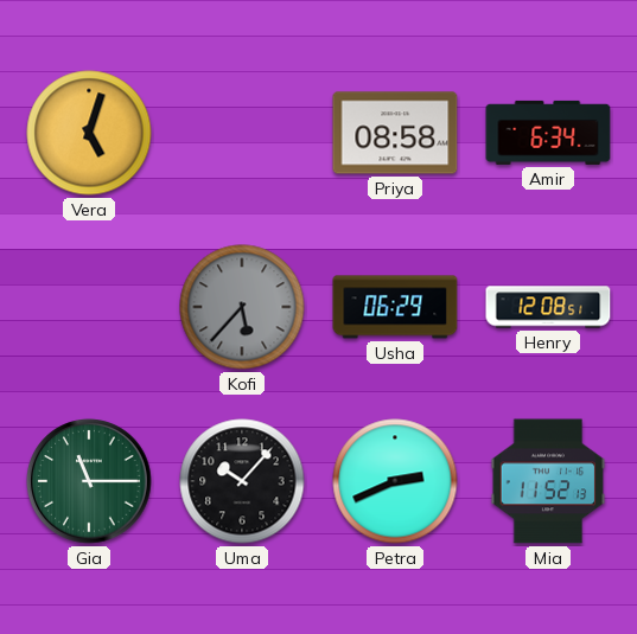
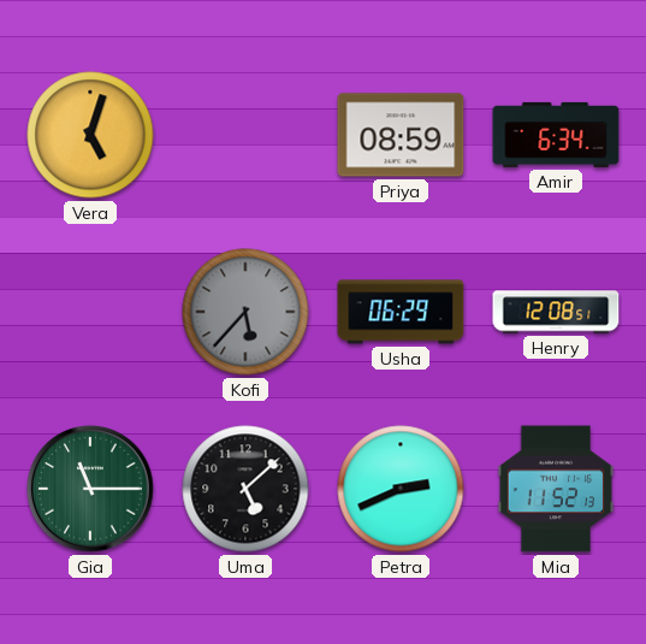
Priya: 08:58 -> 08:59
Uma: 10:07 -> 5:08
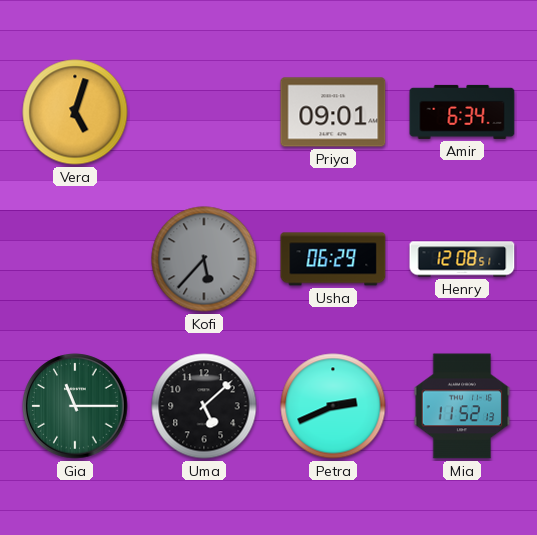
Priya: 08:59 -> 09:01
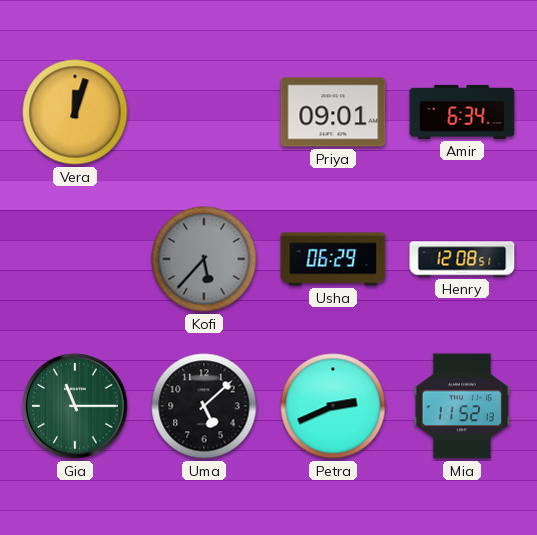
Vera: 5:03 -> 12:03
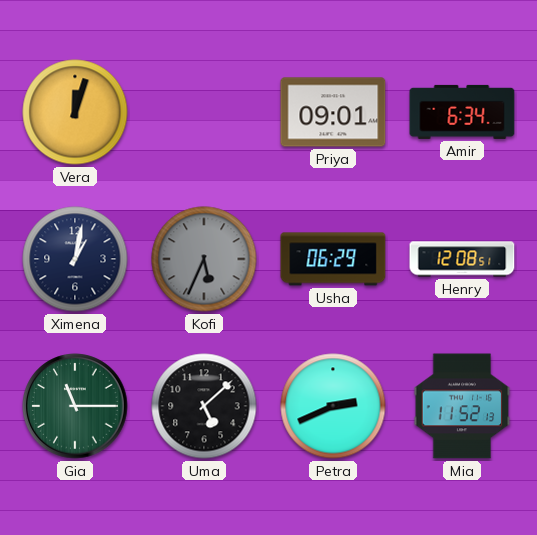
Ximena: none -> 1:02
Kofi: 5:37 -> 5:34
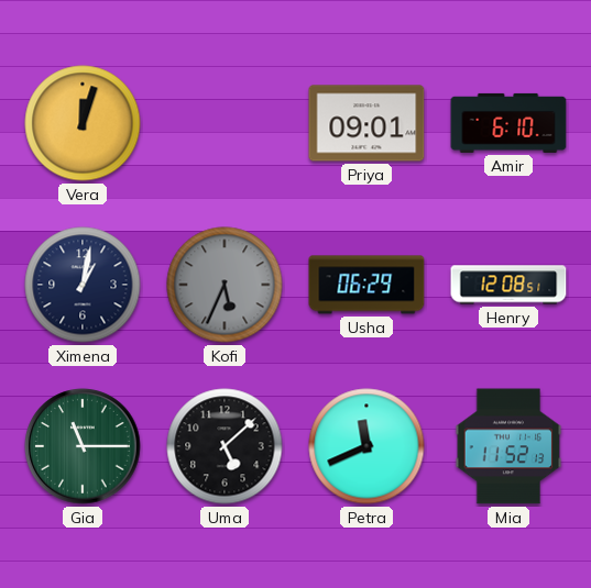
Amir: 6:34 -> 6:10
Petra: 2:41 -> 11:41
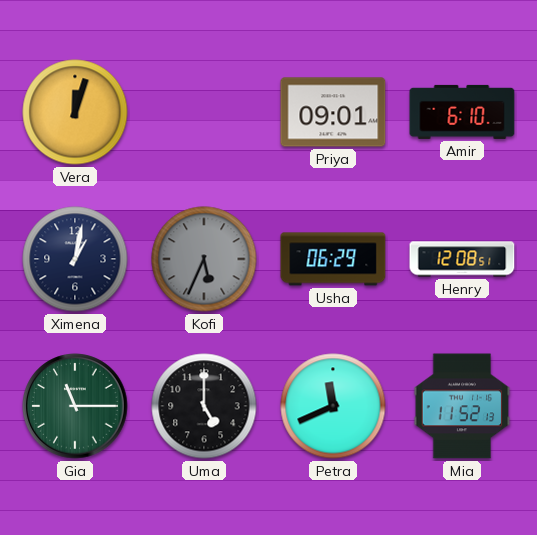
Uma: 5:08 -> 5:00
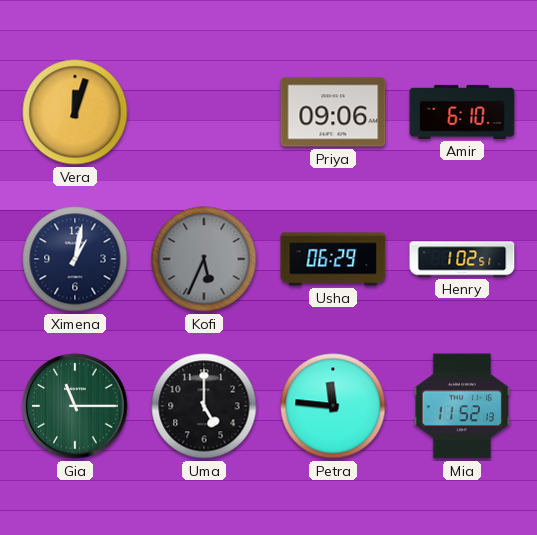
Priya: 09:01 -> 09:06
Henry: 12:08 -> 1:02
Petra: 11:41 -> 11:46
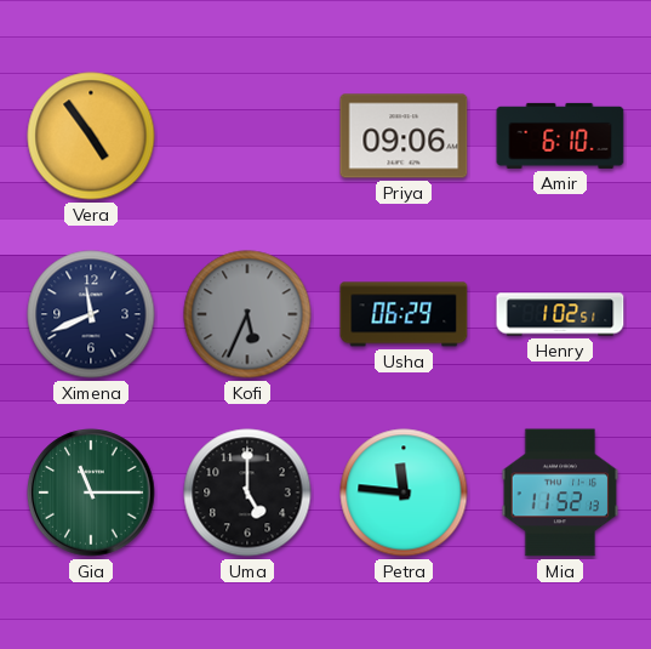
Vera: 12:03 -> 4:54
Ximena: 1:02 -> 11:41
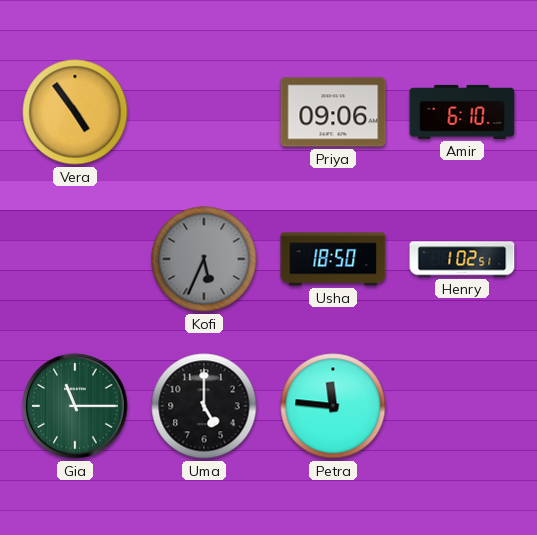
Ximena: 11:41 -> none
Usha: 06:29 -> 18:50
Mia: 11:52 -> none
